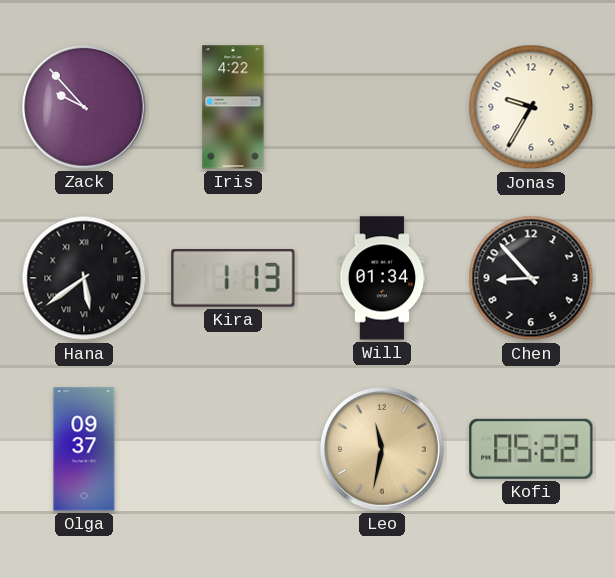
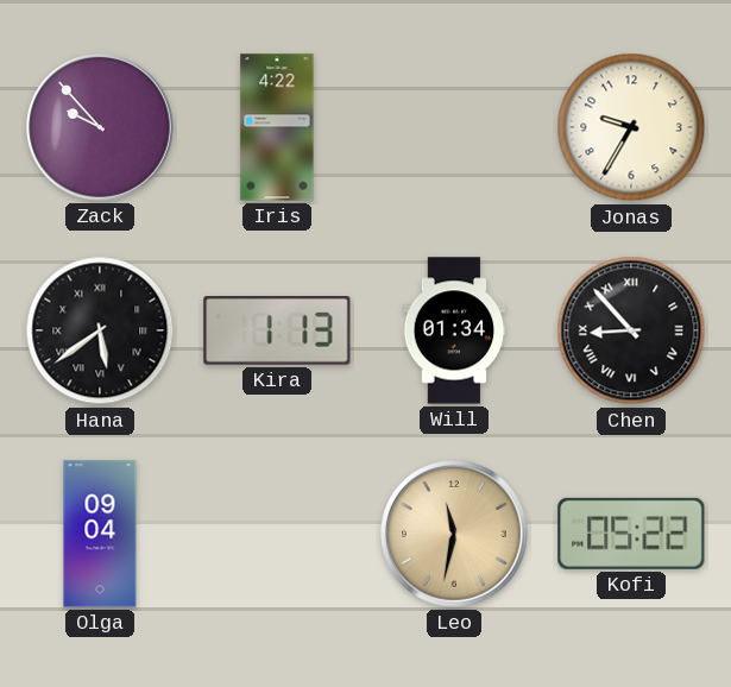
Chen numerals: Arabic -> Roman
Olga: 09:37 -> 09:04
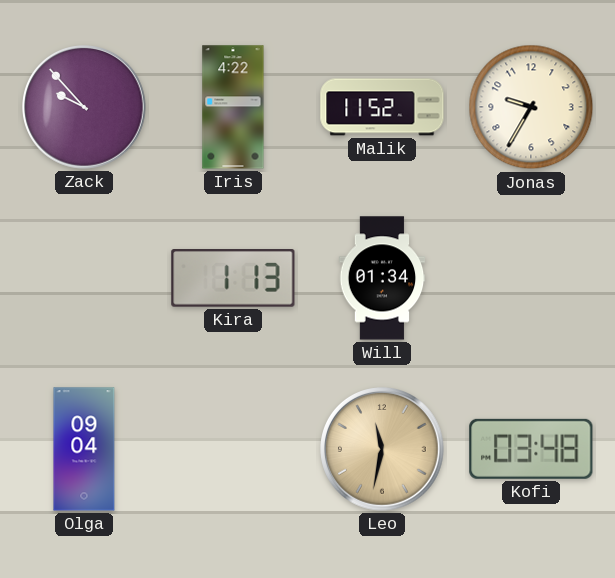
Malik: none -> 11:52
Hana: 5:39 -> none
Chen: 8:53 -> none
Kofi: 05:22 -> 03:48
